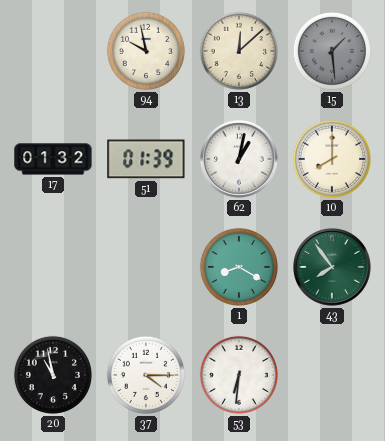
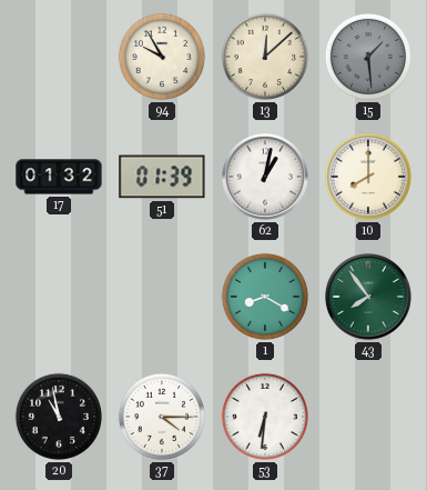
94: 9:58 -> 9:55
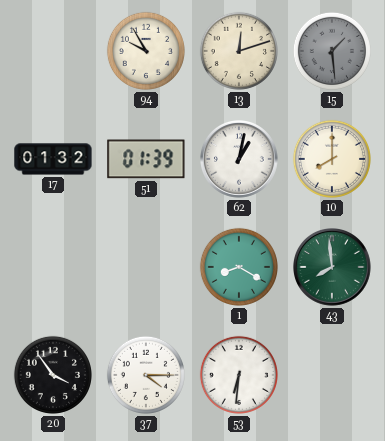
13: 12:08 -> 12:12
43: 7:54 -> 7:59
20: 10:58 -> 3:54
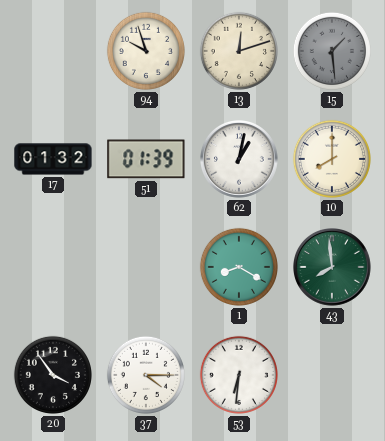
94: 9:55 -> 9:57
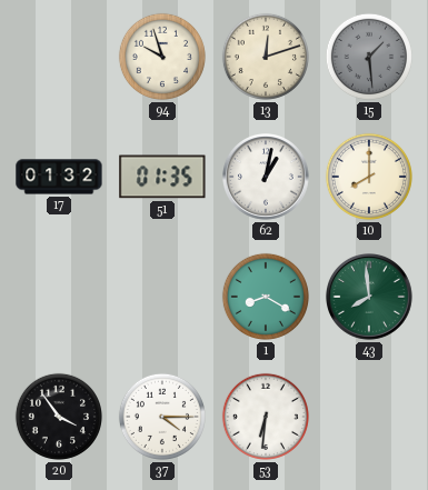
51: 01:39 -> 01:35
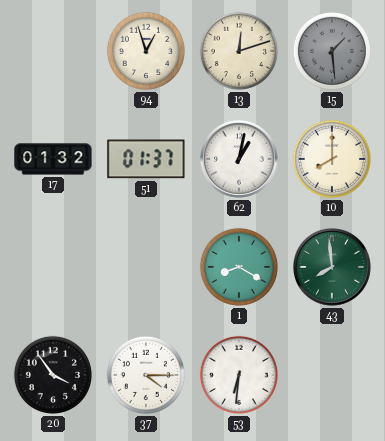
94: 9:57 -> 12:57
51: 01:35 -> 01:37
